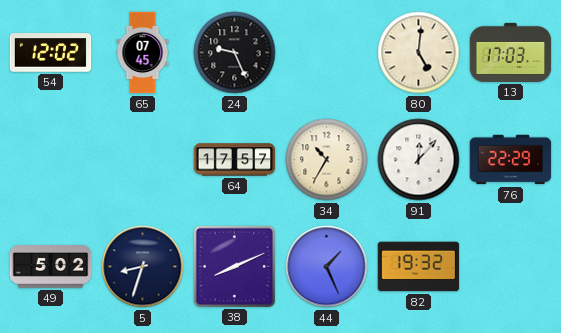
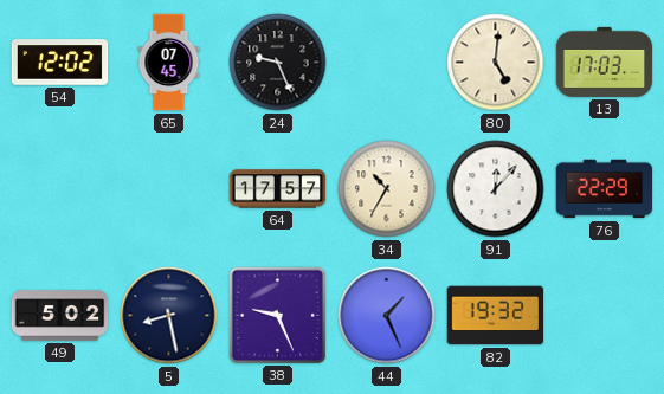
5: 8:33 -> 8:28
38: 8:11 -> 9:26
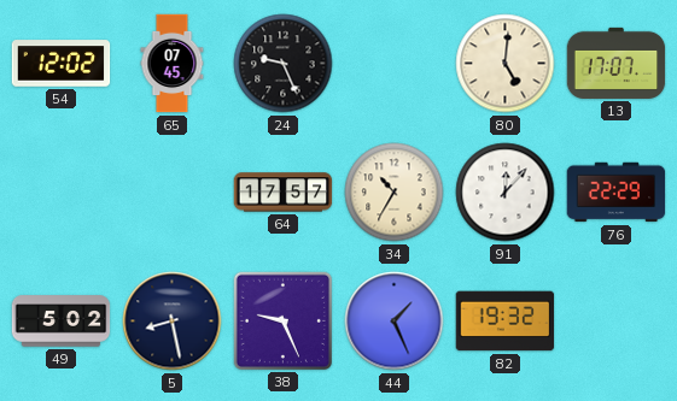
13: 17:03 -> 17:07
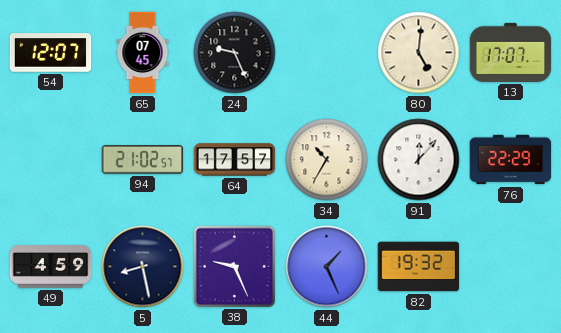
54: 12:02 -> 12:07
94: none -> 21:02
49: 5:02 -> 4:59
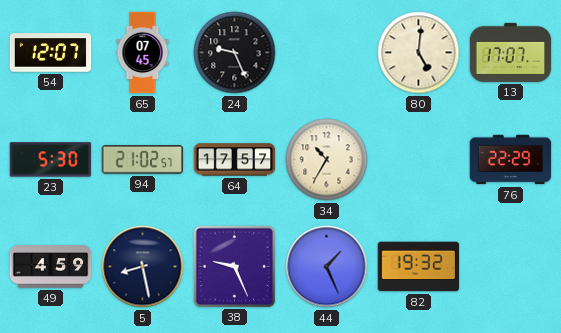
23: none -> 5:30
91: 12:07 -> none
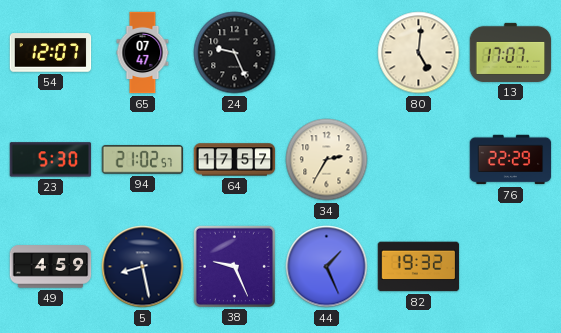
65: 07:45 -> 07:47
34: 10:35 -> 2:35
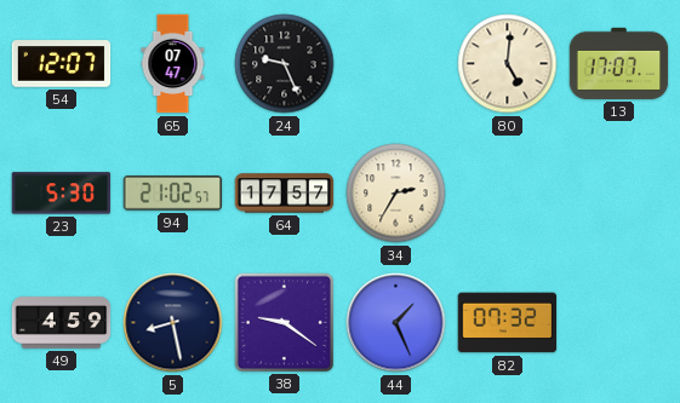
76: 22:29 -> none
38: 9:26 -> 9:21
82: 19:32 -> 07:32
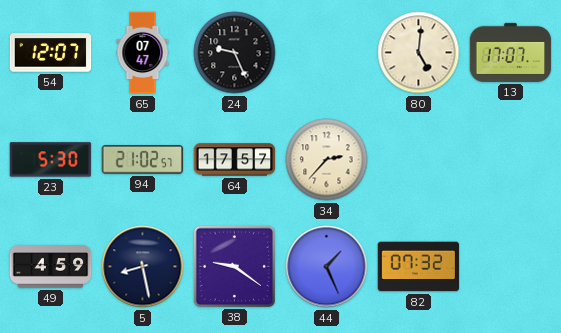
34: 2:35 -> 2:37
